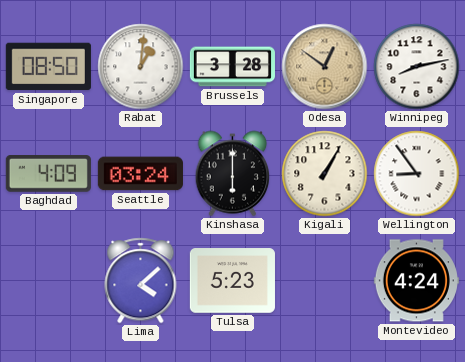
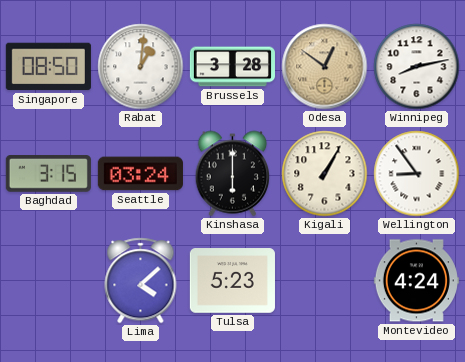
Baghdad: 4:09 -> 3:15
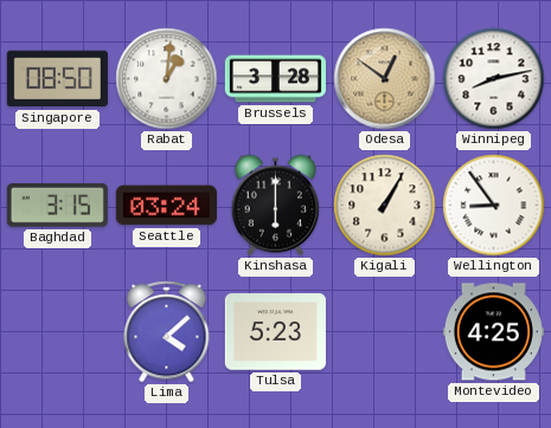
Montevideo: 4:24 -> 4:25
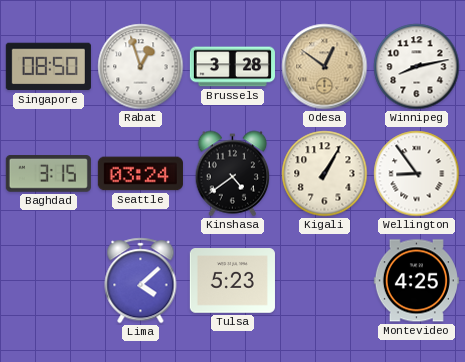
Rabat: 1:01 -> 12:57
Kinshasa: 6:00 -> 4:39
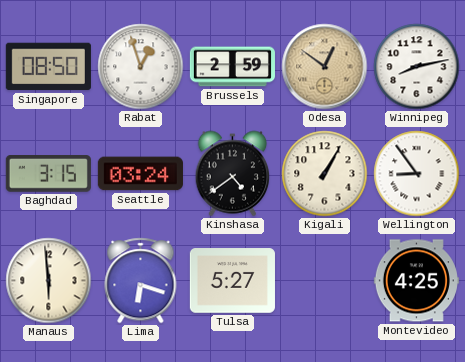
Brussels: 3:28 -> 2:59
Manaus: none -> 5:59
Lima: 4:08 -> 6:18
Tulsa: 5:23 -> 5:27
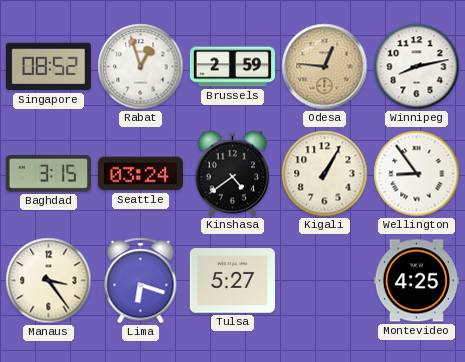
Singapore: 08:50 -> 08:52
Odesa: 12:51 -> 12:46
Manaus: 5:59 -> 3:24
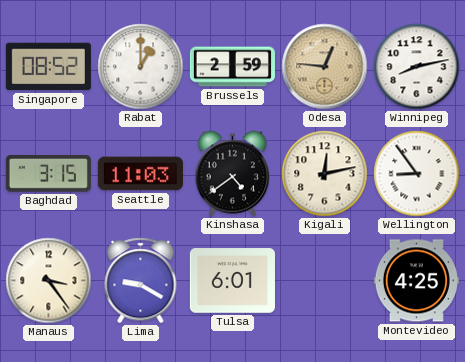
Rabat: 12:57 -> 1:00
Seattle: 03:24 -> 11:03
Kigali: 1:05 -> 12:13
Lima: 6:18 -> 9:20
Tulsa: 5:27 -> 6:01
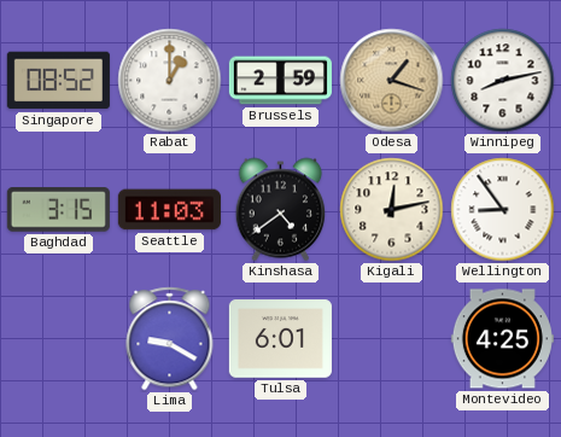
Odesa: 12:46 -> 1:18
Manaus: 3:24 -> none
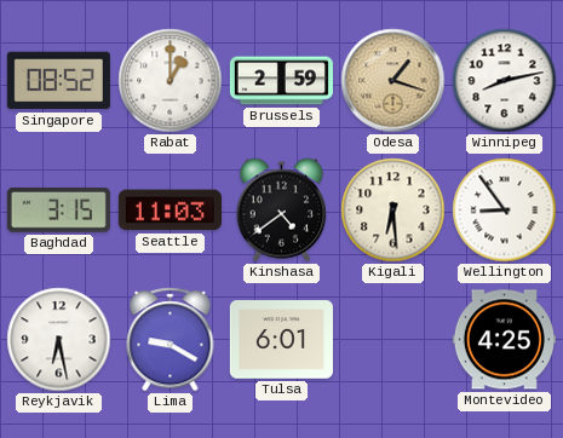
Kigali: 12:13 -> 6:29
Reykjavik: none -> 6:28
